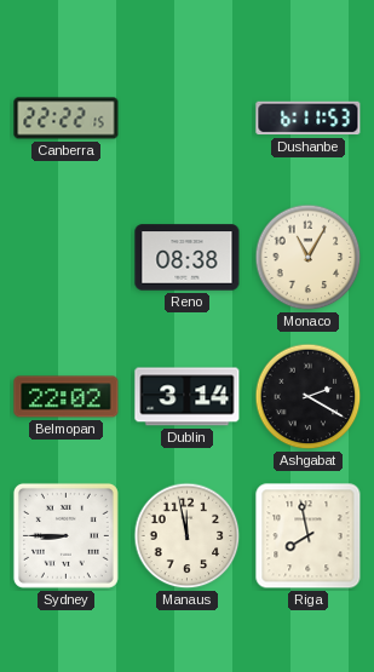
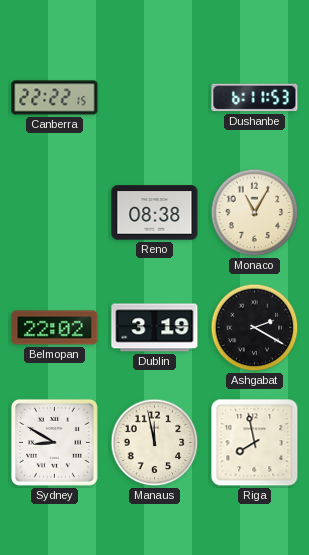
Dublin: 3:14 -> 3:19
Sydney: 8:45 -> 8:50
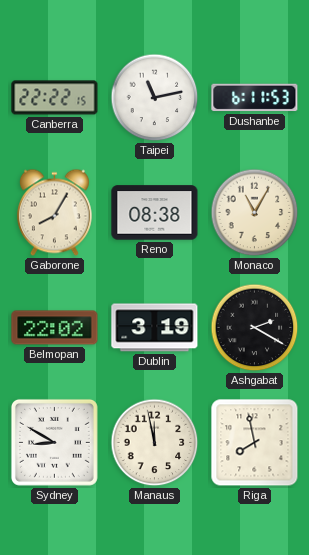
Taipei: none -> 11:13
Gaborone: none -> 8:05
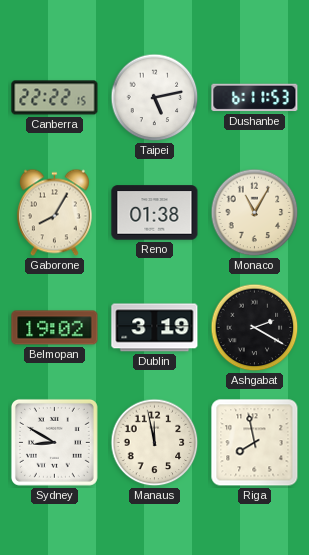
Taipei: 11:13 -> 5:13
Reno: 08:38 -> 01:38
Belmopan: 22:02 -> 19:02
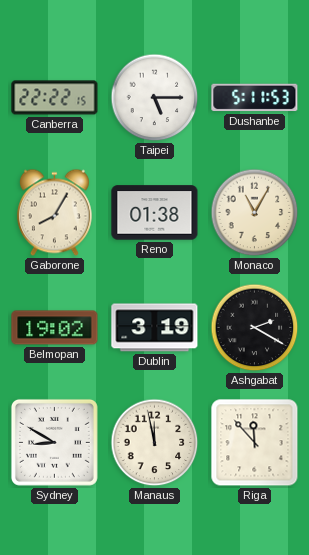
Taipei: 5:13 -> 5:15
Dushanbe: 6:11 -> 5:11
Riga: 7:58 -> 11:53
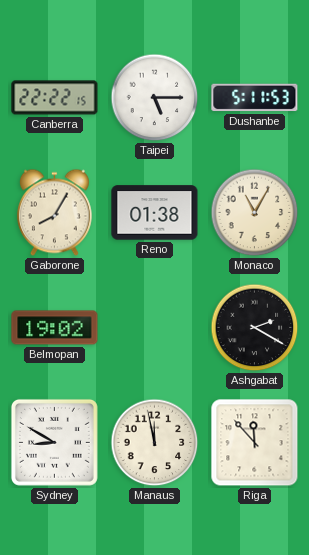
Dublin: 3:19 -> none
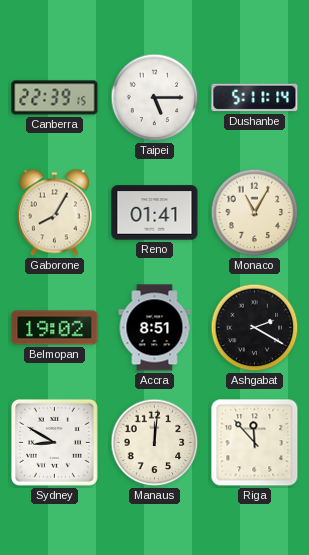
Canberra: 22:22 -> 22:39
Dushanbe: 5:11:53 -> 5:11:14
Reno: 01:38 -> 01:41
Accra: none -> 8:51
Manaus: 11:58 -> 12:01
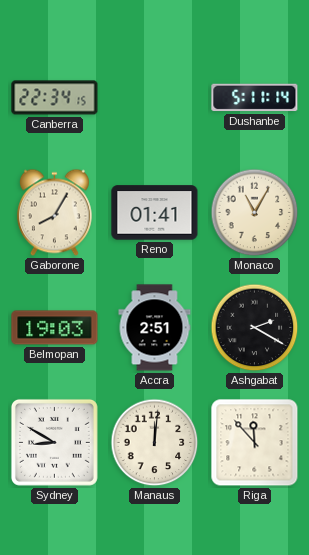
Canberra: 22:39 -> 22:34
Taipei: 5:15 -> none
Belmopan: 19:02 -> 19:03
Accra: 8:51 -> 2:51
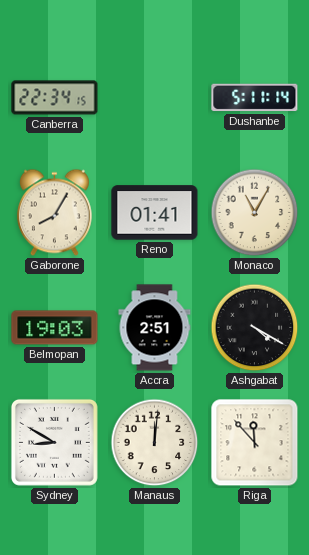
Ashgabat: 2:20 -> 4:20
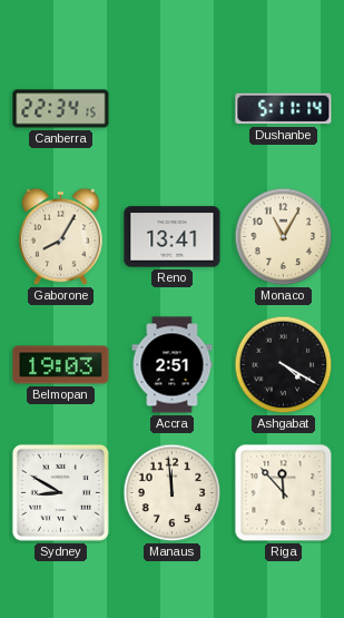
Reno: 01:41 -> 13:41
Manaus: 12:01 -> 11:59
